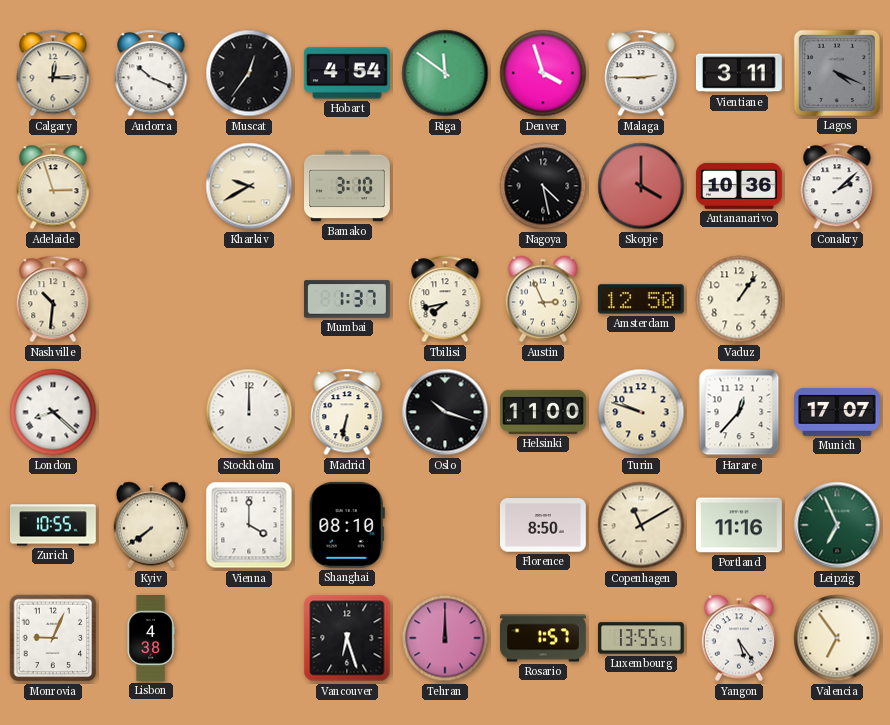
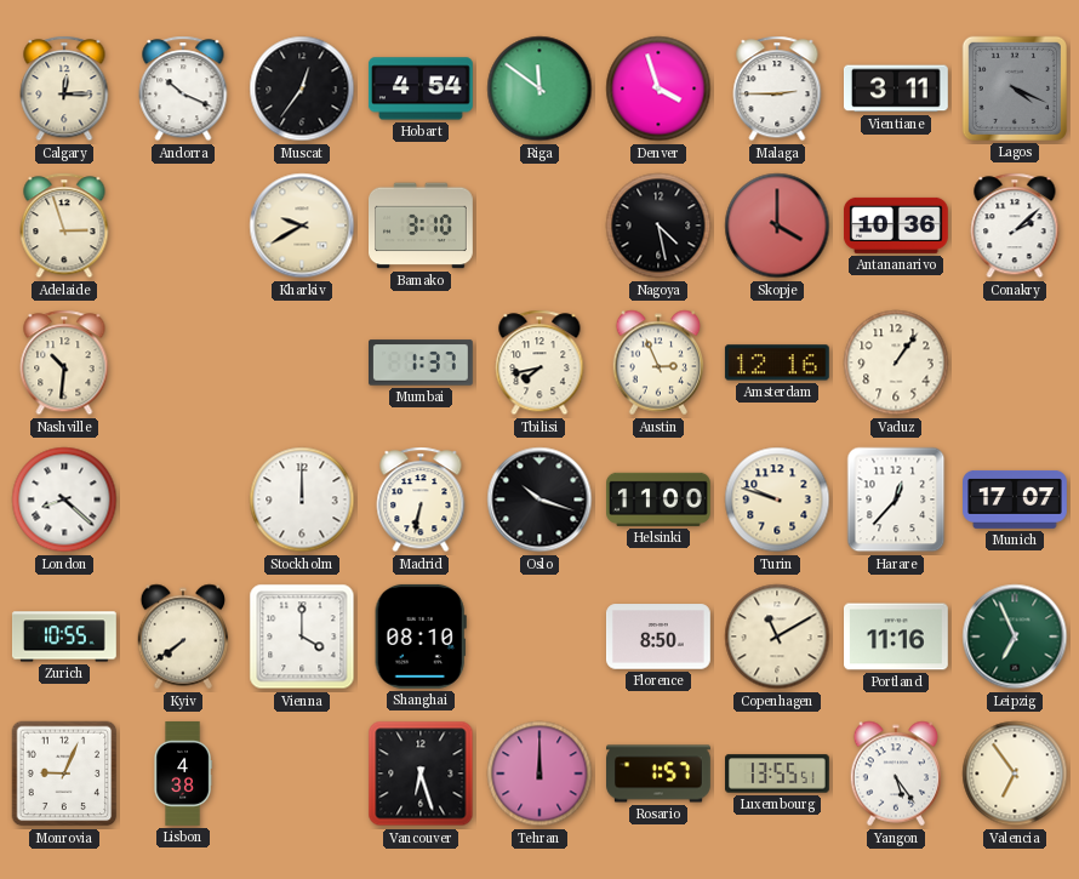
Amsterdam: 12:50 -> 12:16
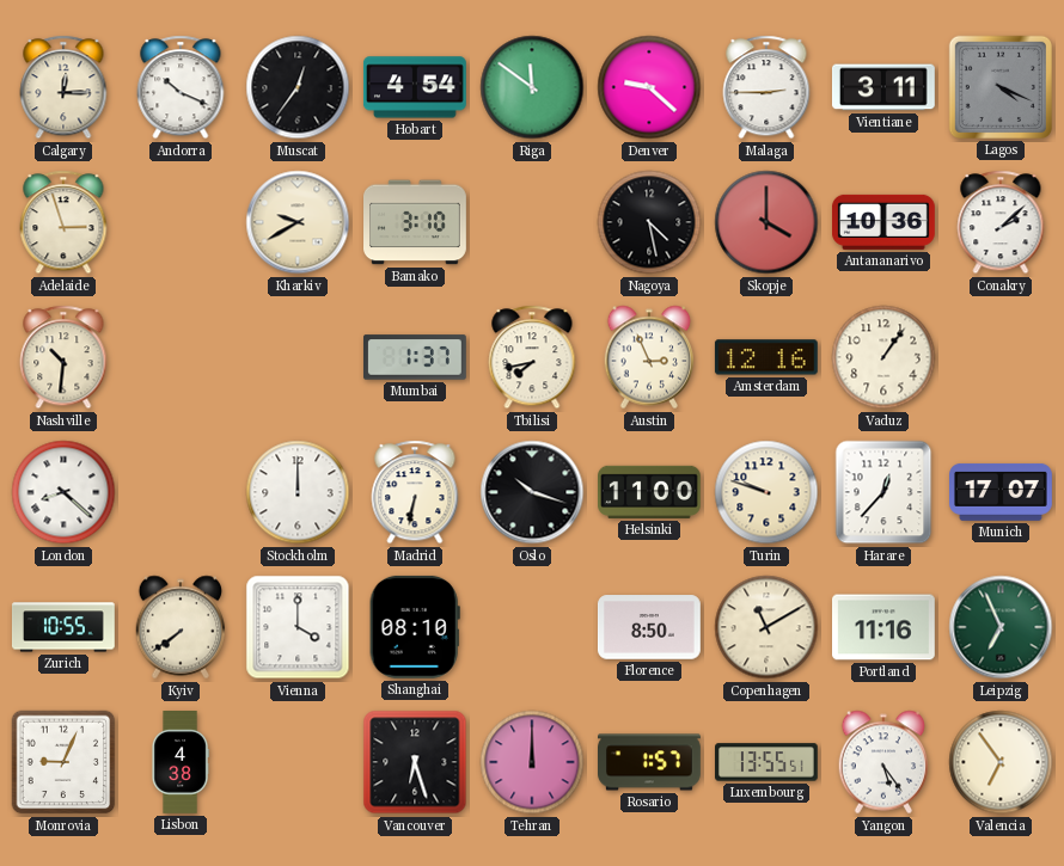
Denver: 3:57 -> 9:22
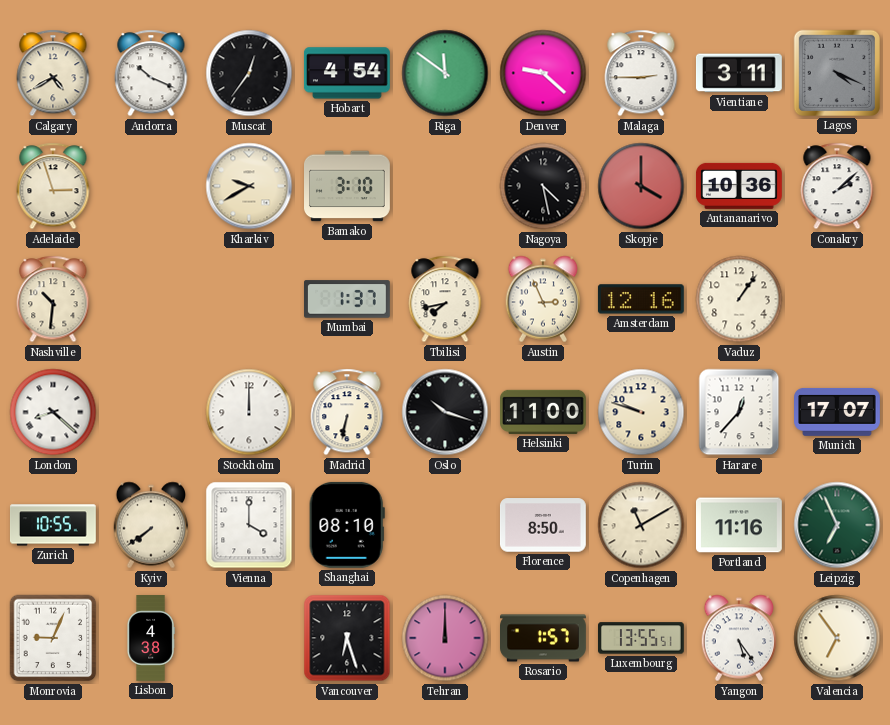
Calgary: 12:15 -> 4:40
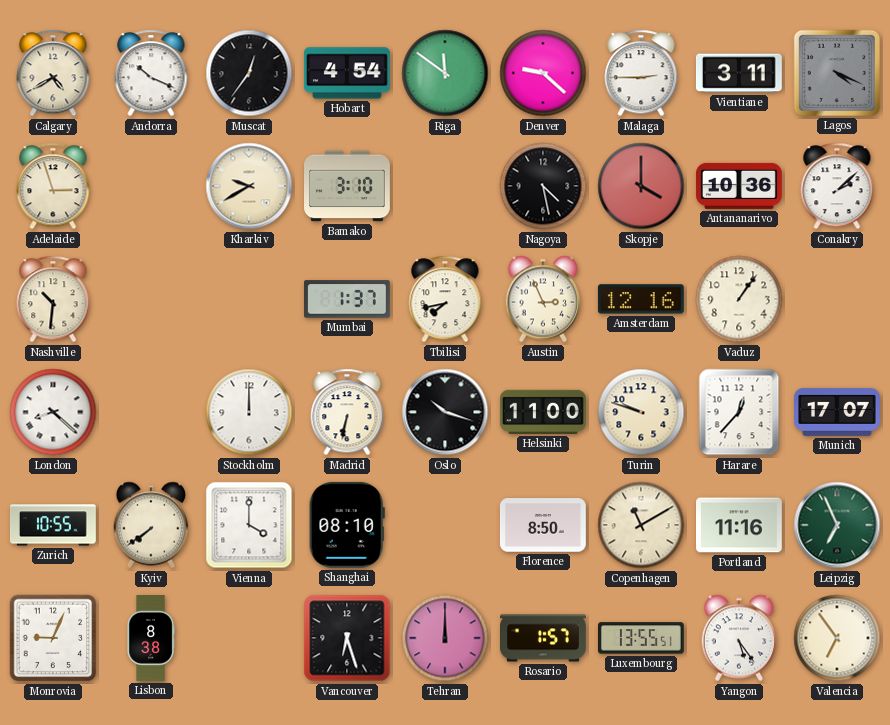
Lisbon: 4:38 -> 8:38
